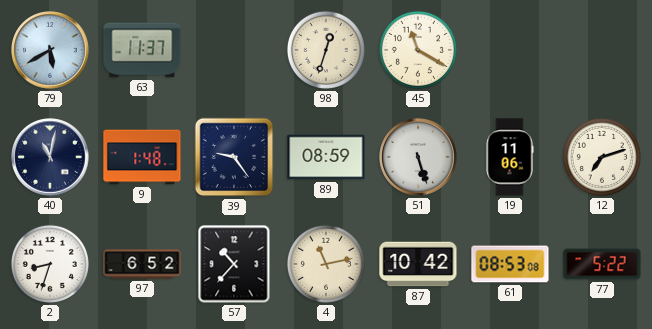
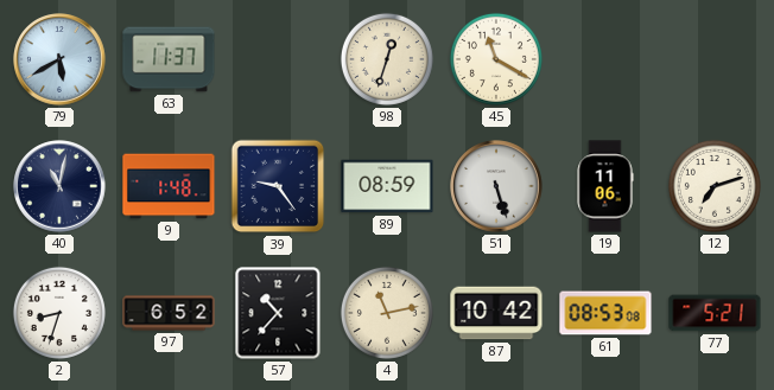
77: 5:22 -> 5:21
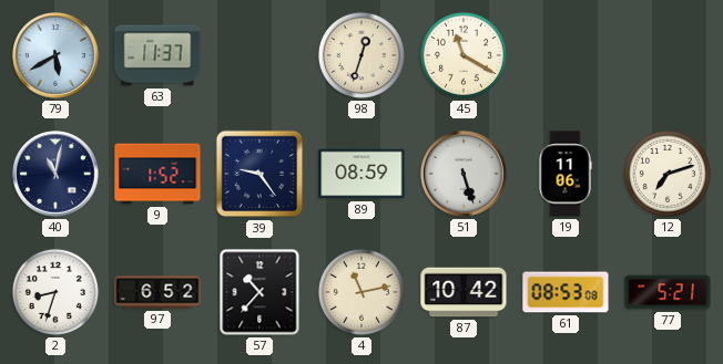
9: 1:48 -> 1:52
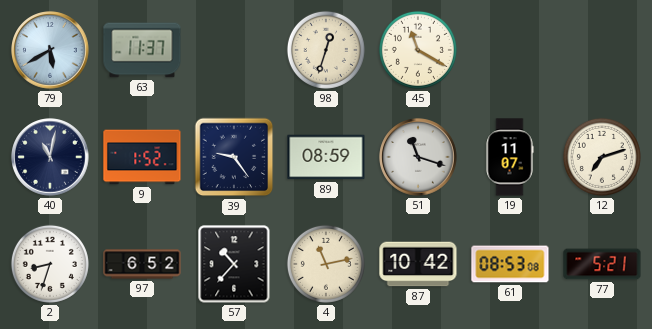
51: 5:27 -> 11:18
19: 11:06 -> 11:07
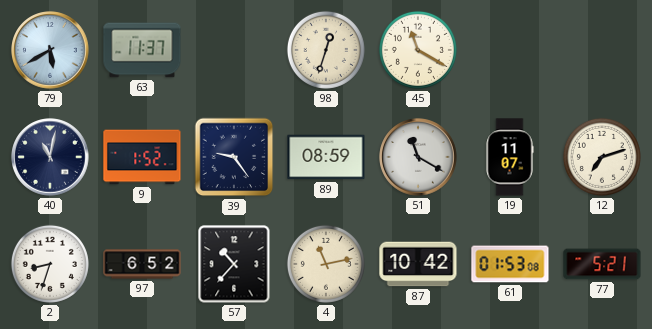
51: 11:18 -> 11:20
61: 08:53 -> 01:53
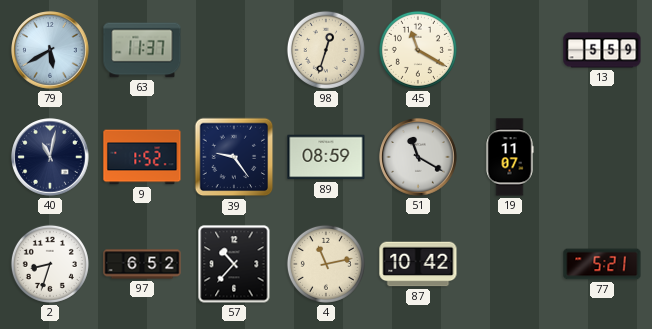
13: none -> 5:59
12: 7:12 -> none
61: 01:53 -> none
